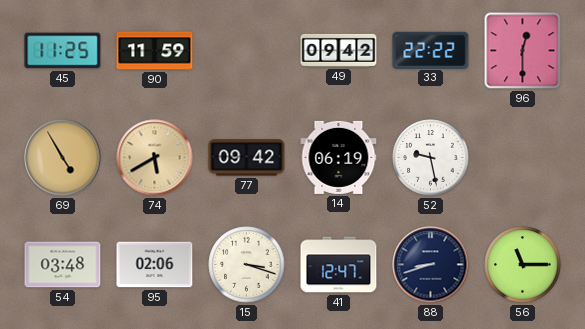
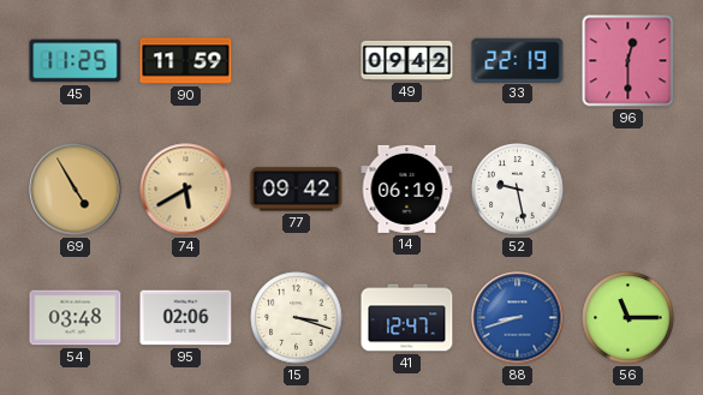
33: 22:22 -> 22:19
88 dial: navy -> blue
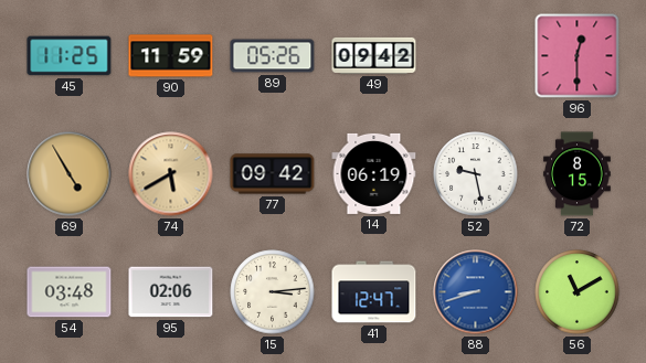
89: none -> 05:26
33: 22:19 -> none
72: none -> 8:15
15: 3:18 -> 3:14
56: 11:15 -> 11:10
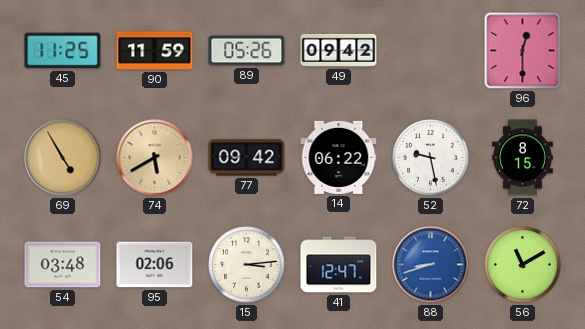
14: 06:19 -> 06:22
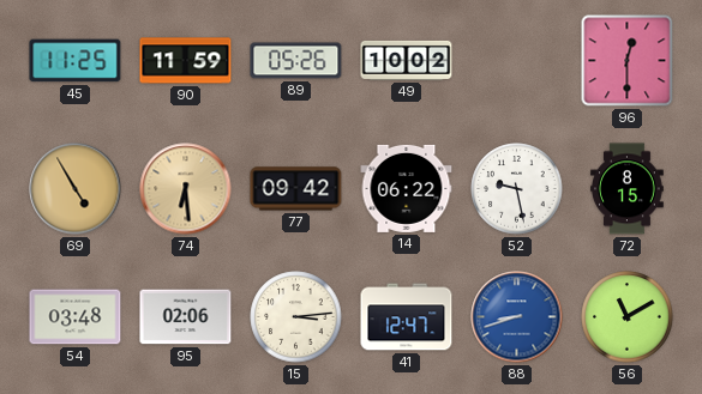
49: 09:42 -> 10:02
74: 5:40 -> 6:29
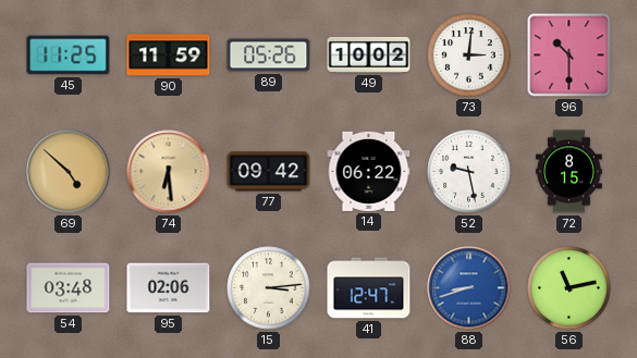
73: none -> 3:01
96: 12:30 -> 10:30
69: 4:55 -> 4:52
56: 11:10 -> 11:13
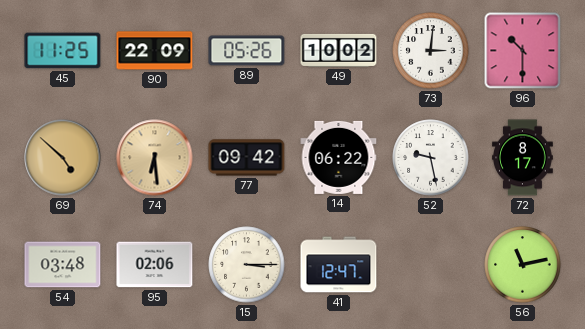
90: 11:59 -> 22:09
72: 8:15 -> 8:17
15: 3:14 -> 3:15
88: 8:42 -> none
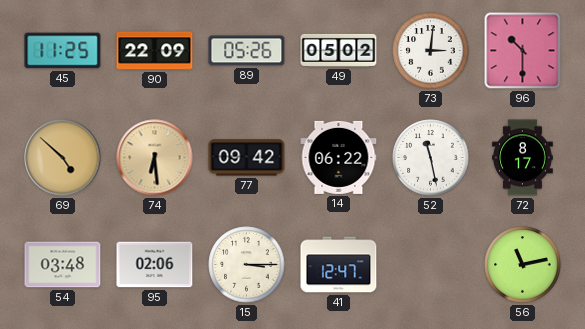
49: 10:02 -> 05:02
52: 9:28 -> 11:28
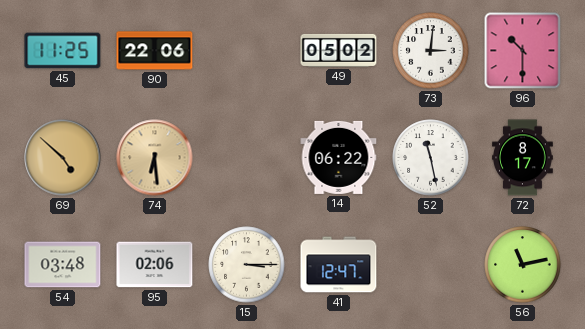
90: 22:09 -> 22:06
89: 05:26 -> none
77: 09:42 -> none
